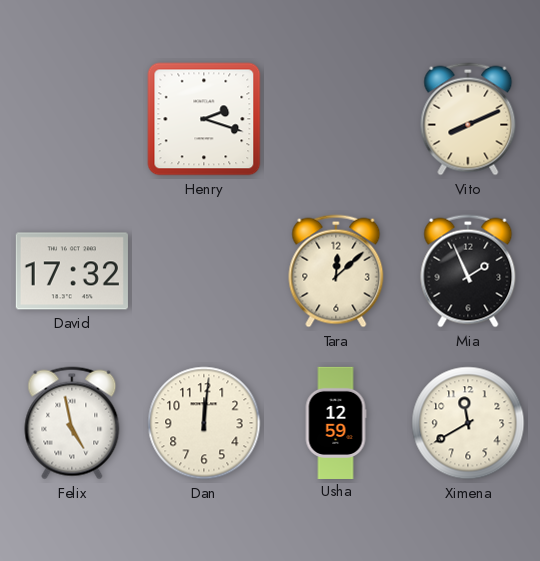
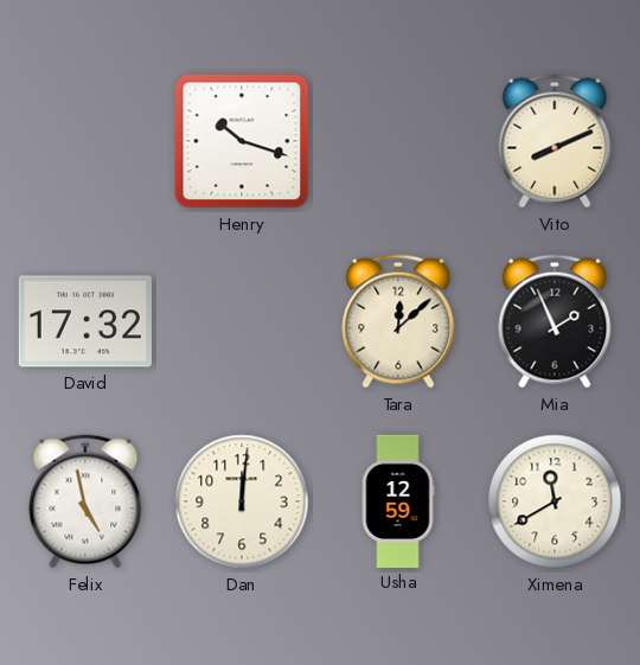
Henry: 2:18 -> 10:18
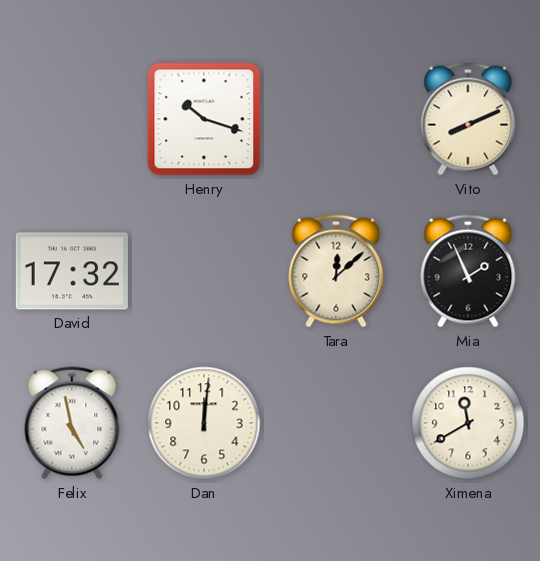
Usha: 12:59 -> none
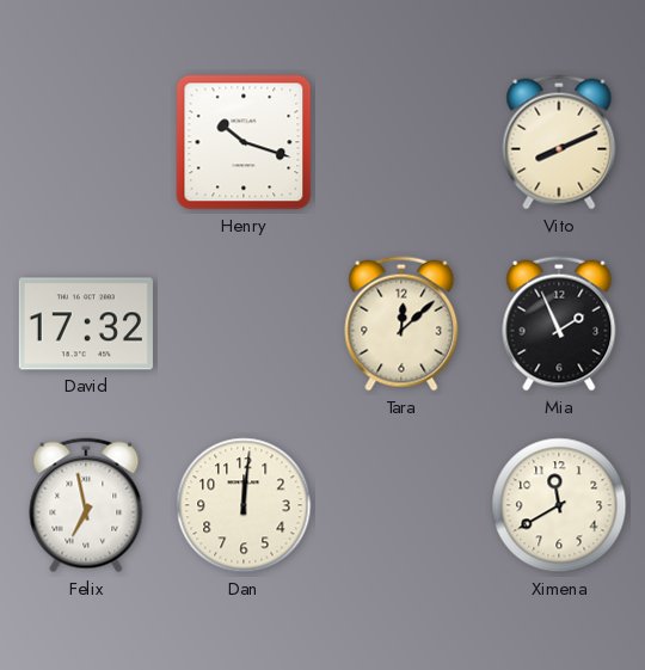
Felix: 4:58 -> 6:58
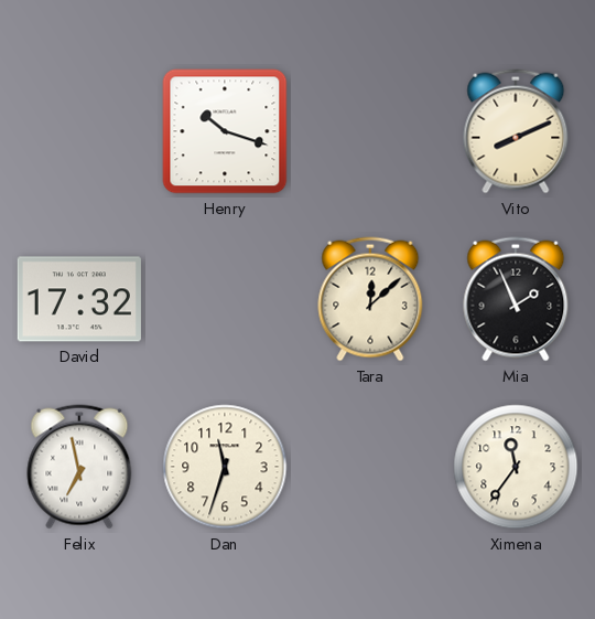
Dan: 12:01 -> 11:33
Ximena: 11:40 -> 11:36
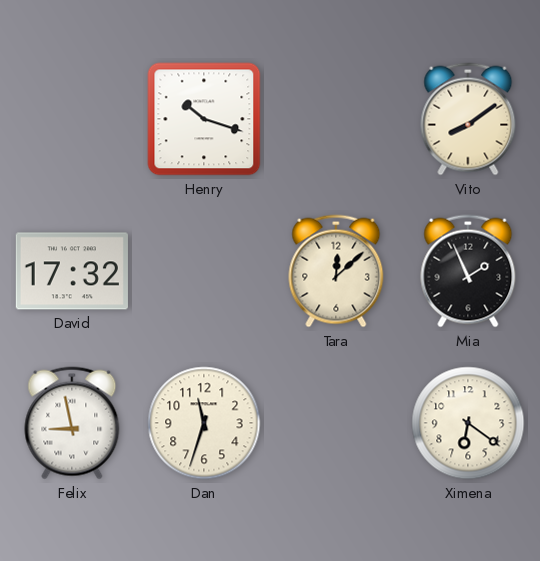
Vito: 8:11 -> 8:09
Felix: 6:58 -> 8:58
Ximena: 11:36 -> 6:21
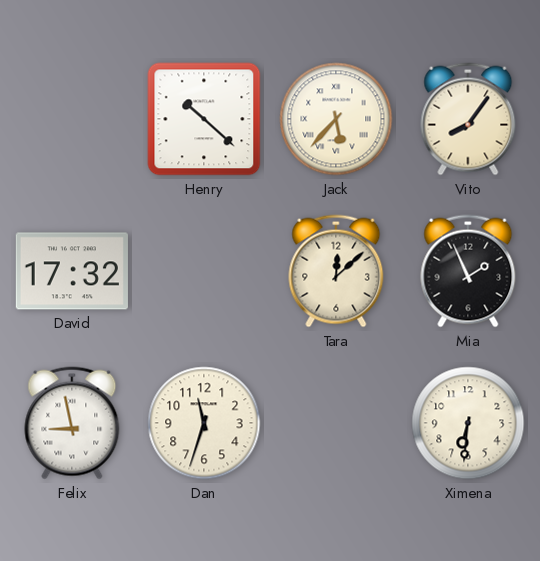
Henry: 10:18 -> 10:22
Jack: none -> 5:37
Vito: 8:09 -> 8:06
Ximena: 6:21 -> 6:31
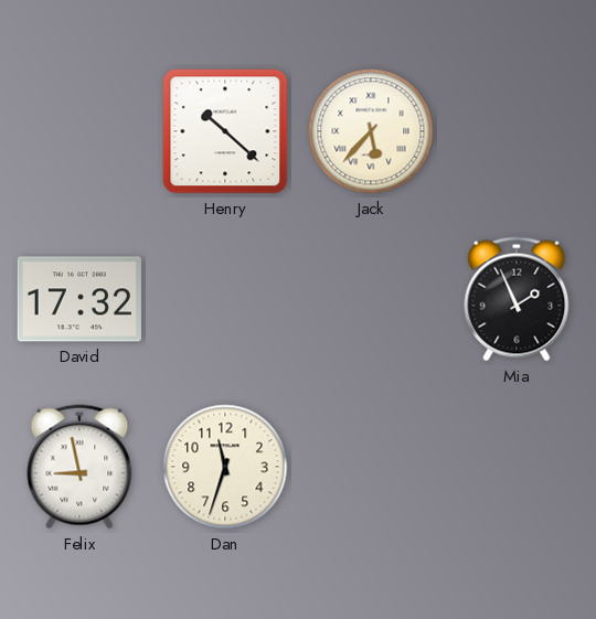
Vito: 8:06 -> none
Tara: 12:08 -> none
Ximena: 6:31 -> none
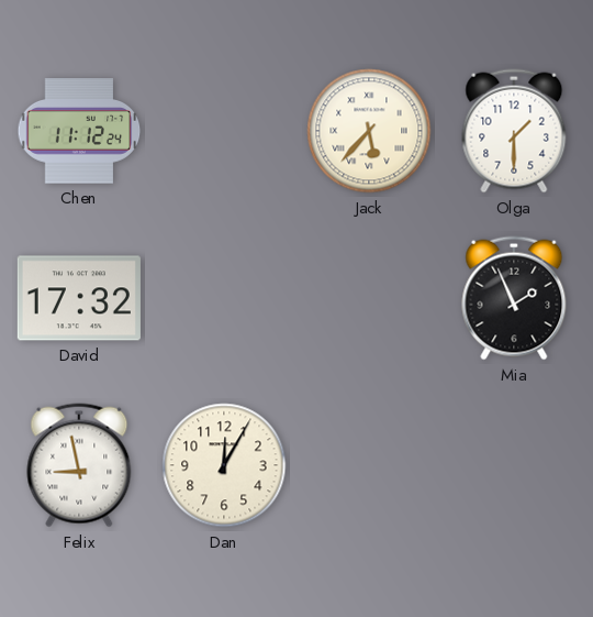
Chen: none -> 11:12
Henry: 10:22 -> none
Olga: none -> 1:30
Dan: 11:33 -> 12:05
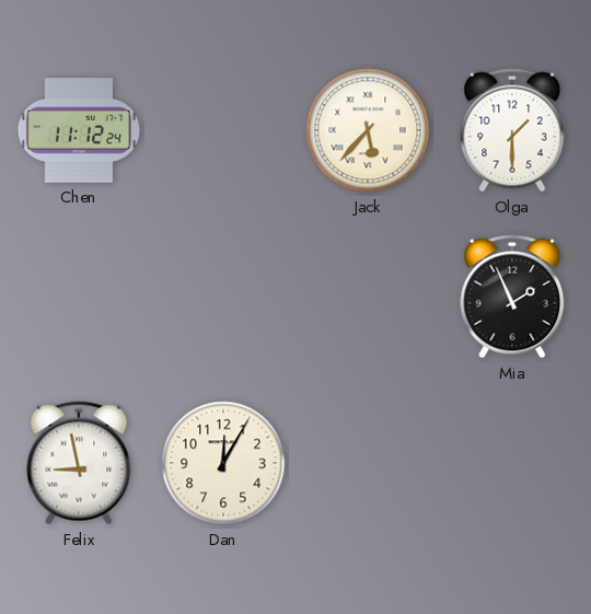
David: 17:32 -> none
